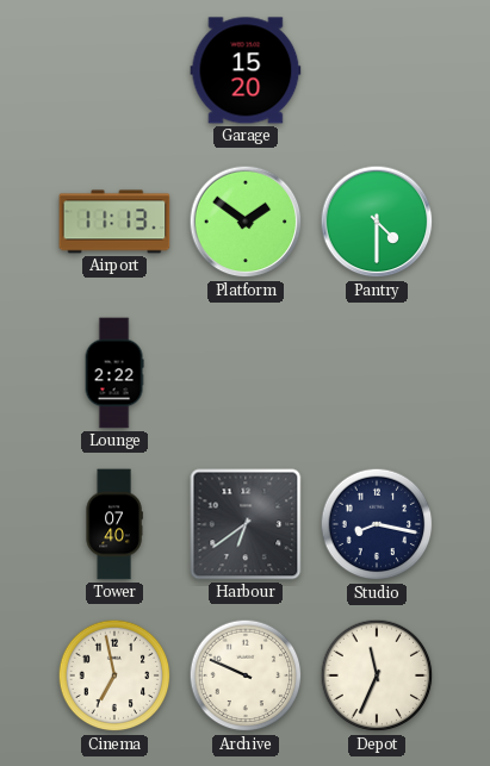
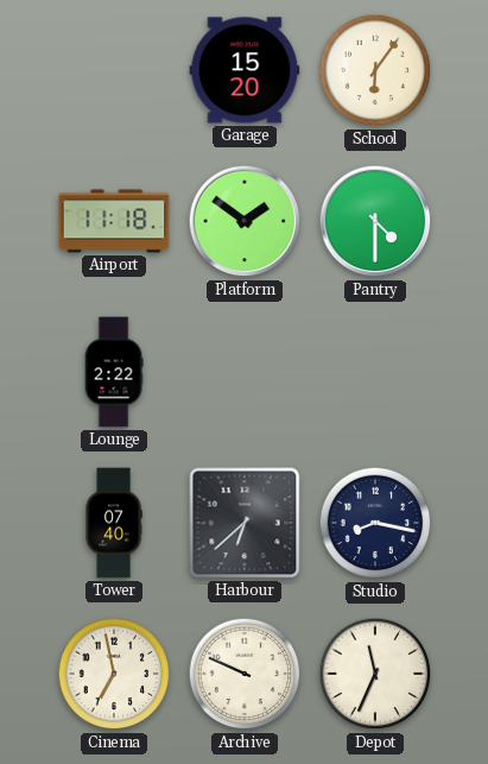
School: none -> 6:06
Airport: 11:13 -> 11:18
Harbour: 6:39 -> 6:38
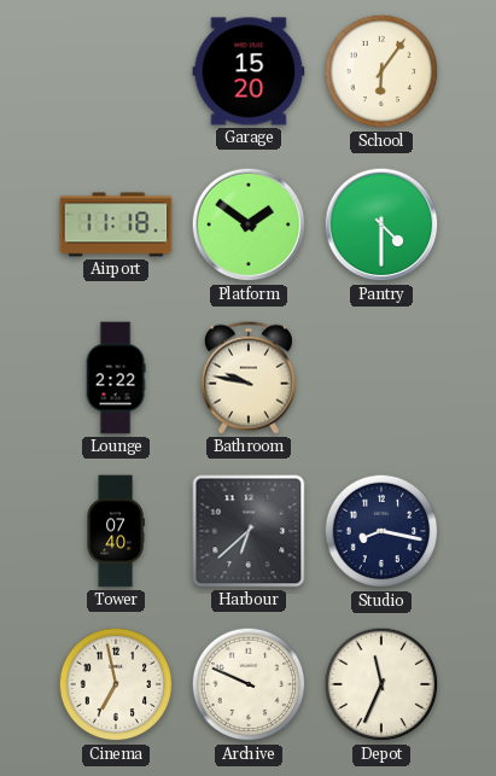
Bathroom: none -> 9:47
